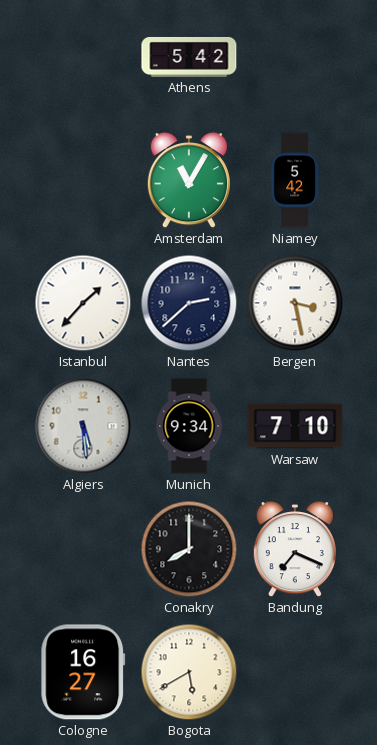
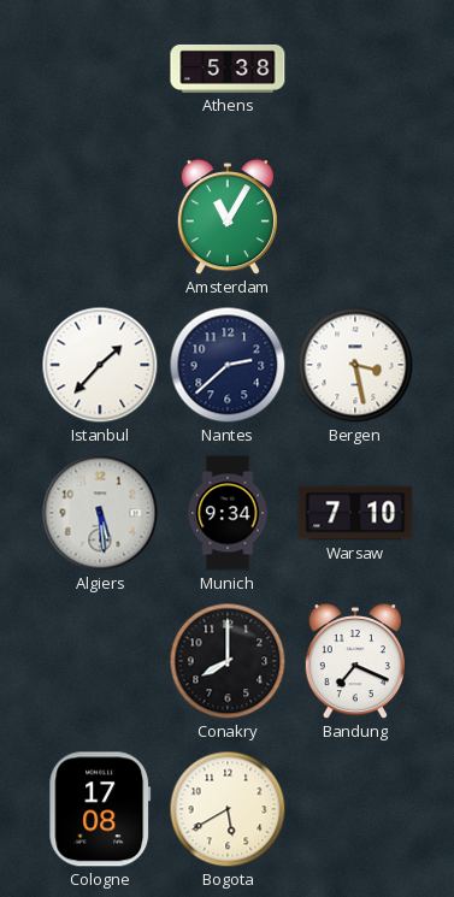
Athens: 5:42 -> 5:38
Niamey: 5:42 -> none
Cologne: 16:27 -> 17:08
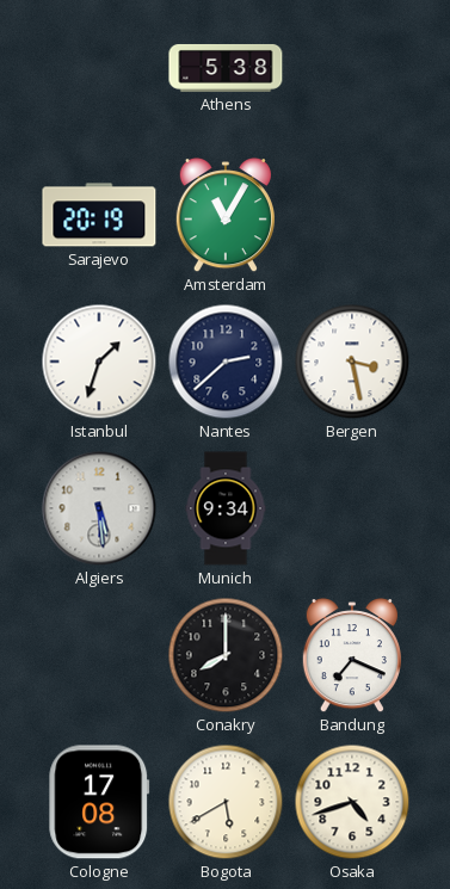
Sarajevo: none -> 20:19
Istanbul: 1:37 -> 1:33
Warsaw: 7:10 -> none
Osaka: none -> 4:42
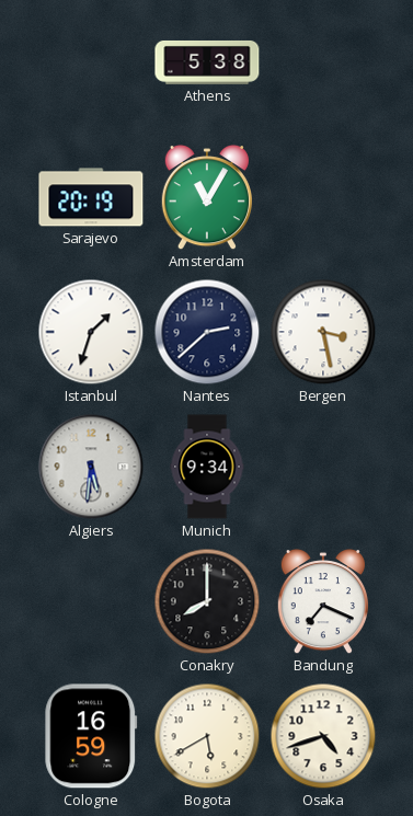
Algiers: 5:29 -> 5:31
Cologne: 17:08 -> 16:59
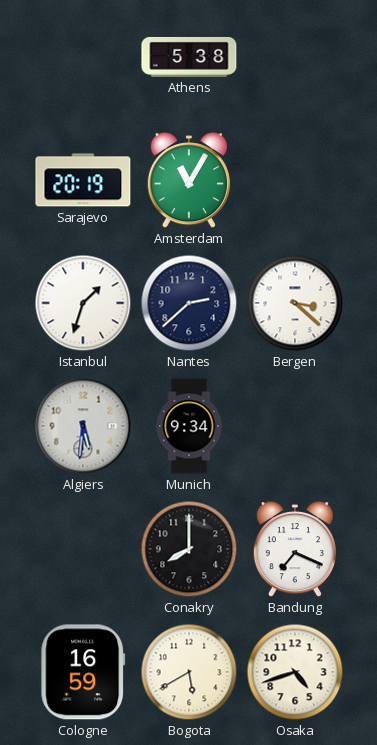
Bergen: 3:28 -> 3:22
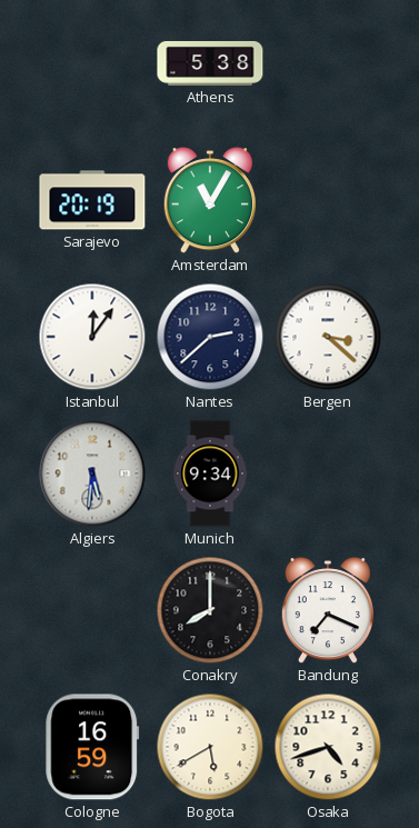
Istanbul: 1:33 -> 12:06
